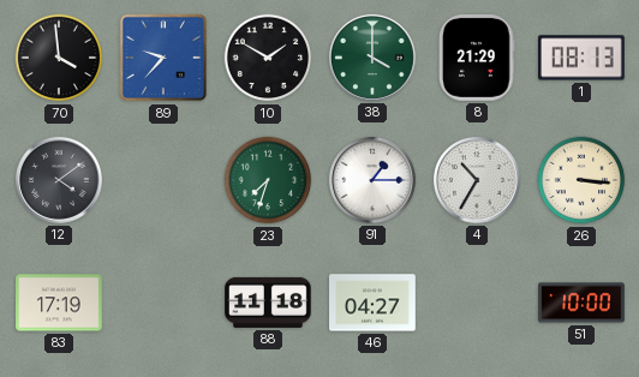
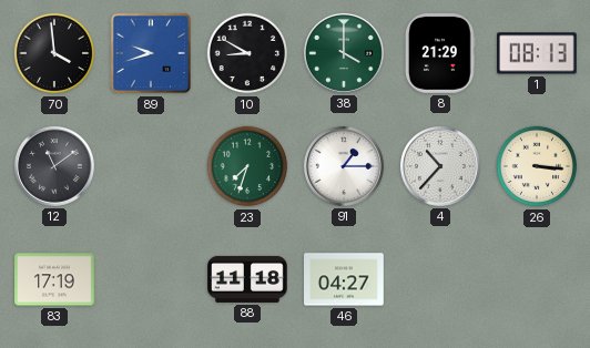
89: 9:37 -> 9:42
10: 1:50 -> 8:50
12: 4:09 -> 11:09
4: 10:35 -> 10:37
51: 10:00 -> none
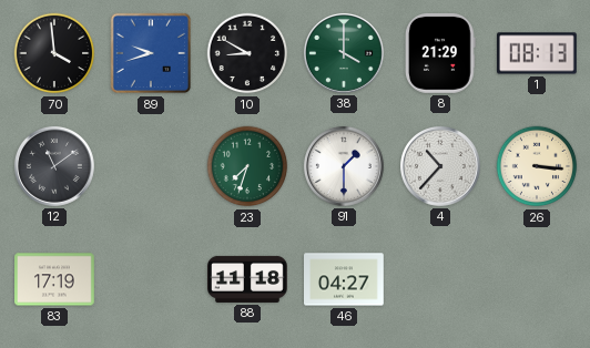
91: 1:15 -> 1:30
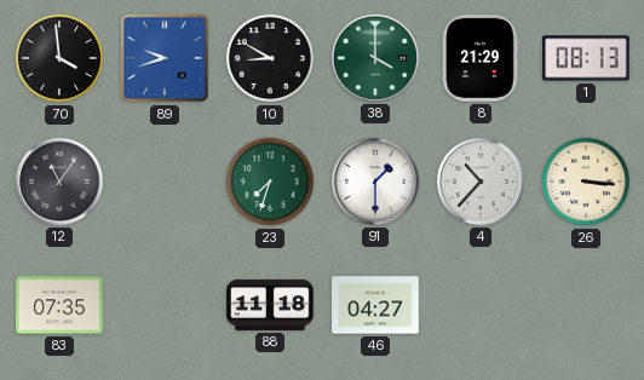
12: 11:09 -> 11:06
83: 17:19 -> 07:35
